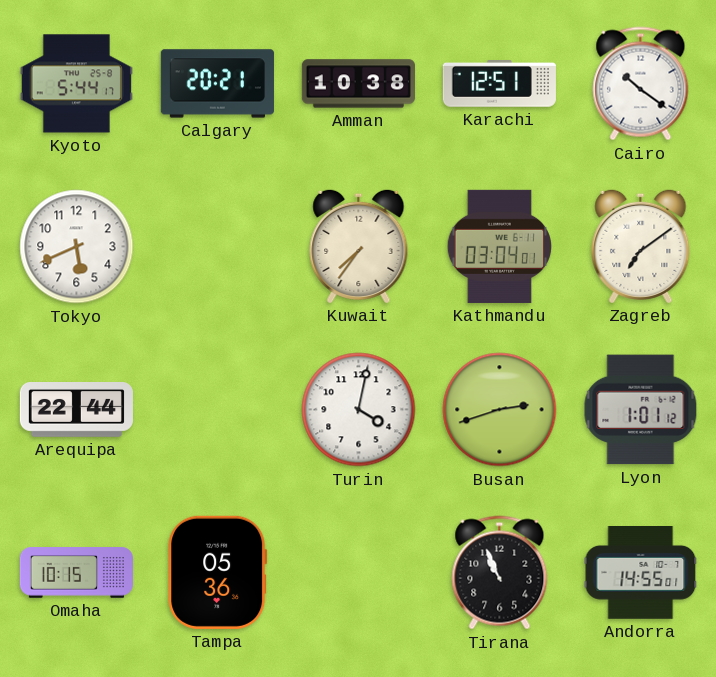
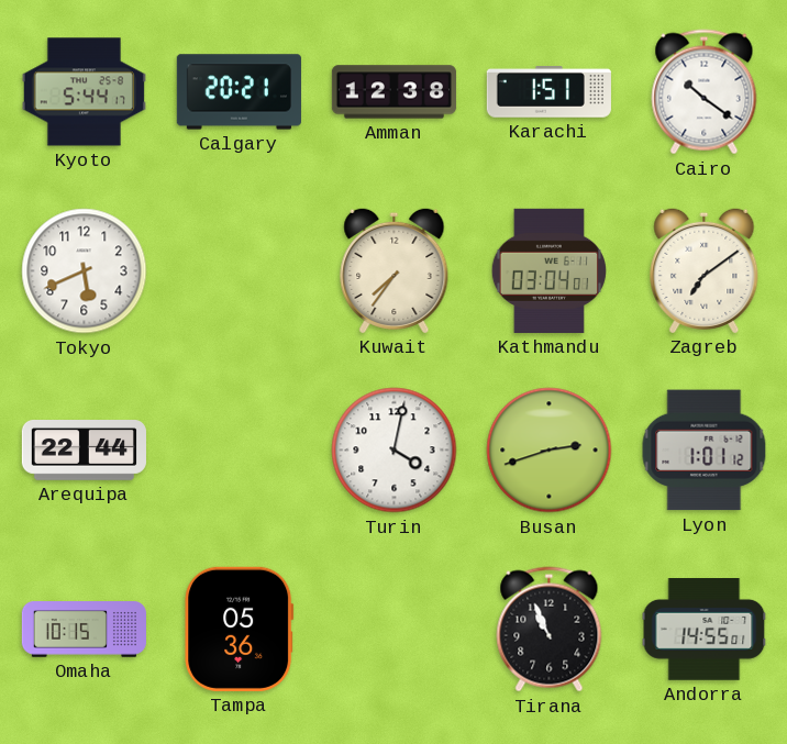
Amman: 10:38 -> 12:38
Karachi: 12:51 -> 1:51
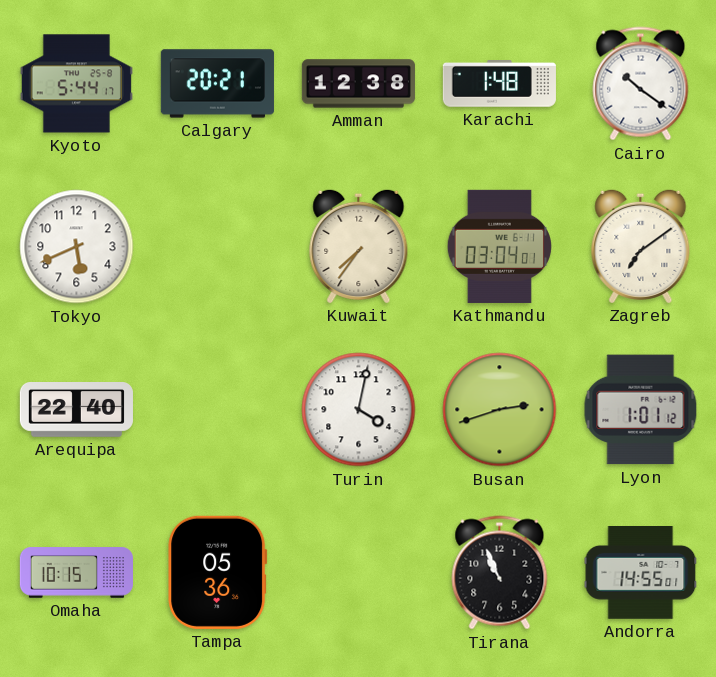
Karachi: 1:51 -> 1:48
Arequipa: 22:44 -> 22:40
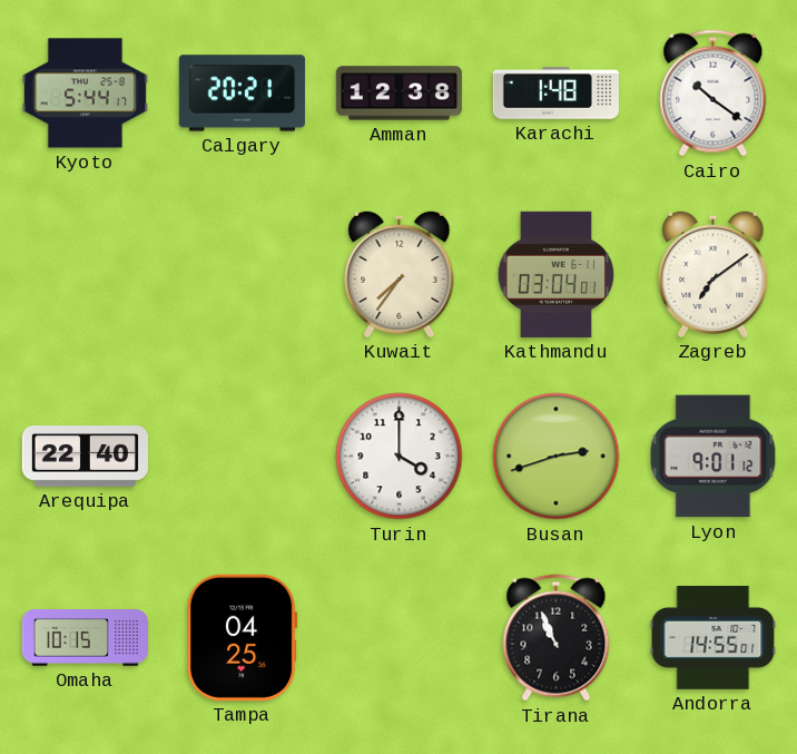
Tokyo: 5:41 -> none
Turin: 4:02 -> 4:00
Lyon: 1:01 -> 9:01
Tampa: 05:36 -> 04:25
